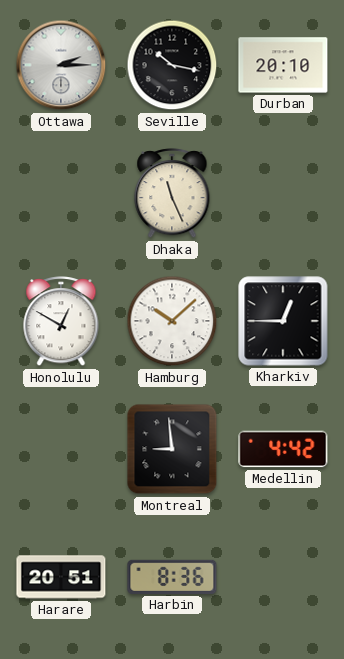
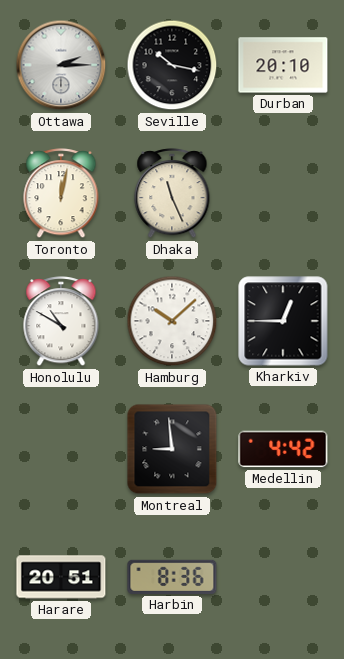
Toronto: none -> 12:02
Honolulu: 12:50 -> 10:50
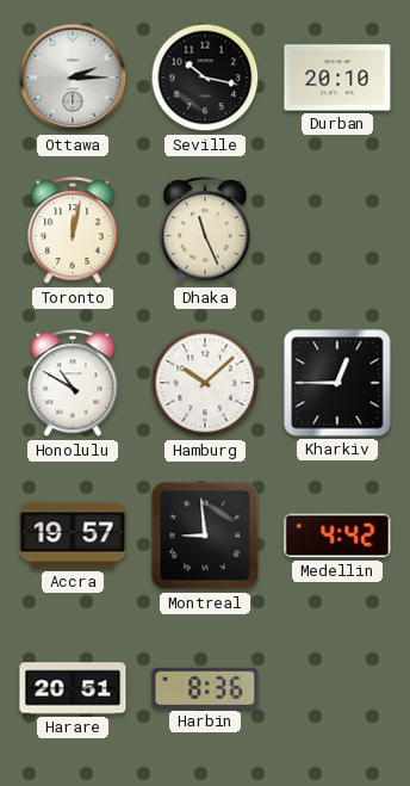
Accra: none -> 19:57
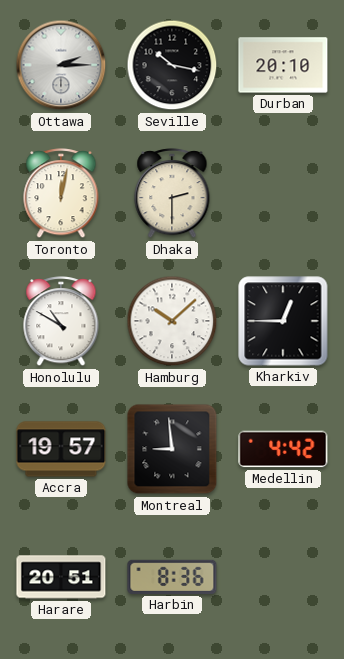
Dhaka: 11:26 -> 2:30
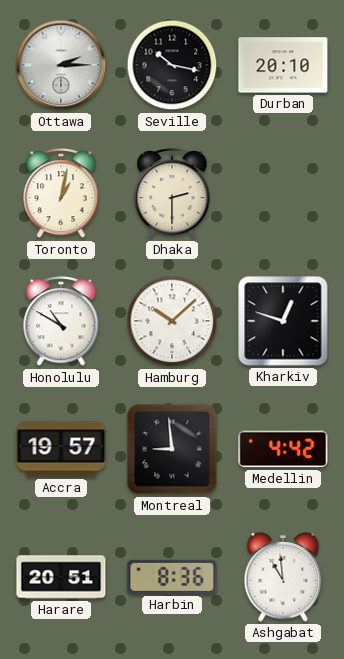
Toronto: 12:02 -> 1:02
Kharkiv: 12:45 -> 12:48
Ashgabat: none -> 10:59
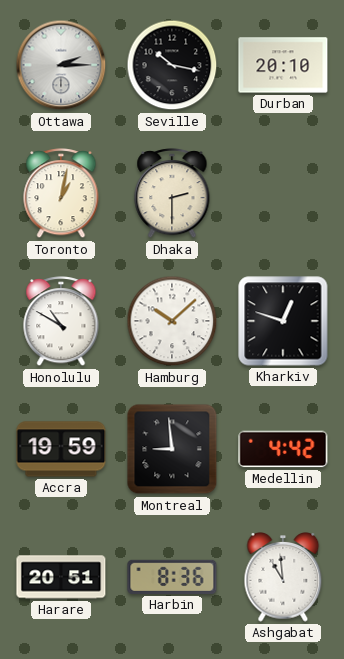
Accra: 19:57 -> 19:59
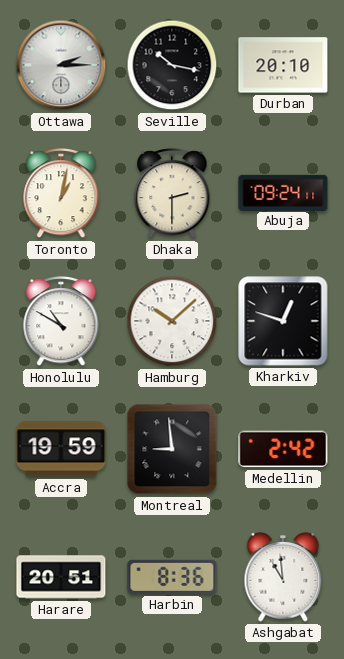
Abuja: none -> 09:24
Medellin: 4:42 -> 2:42
